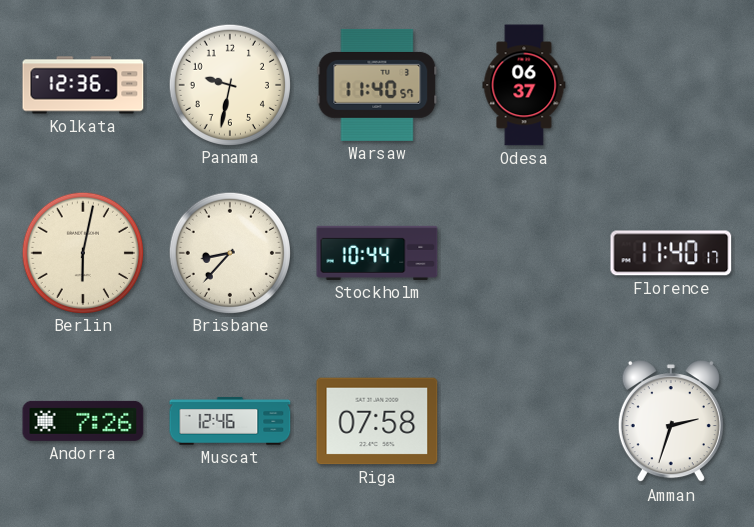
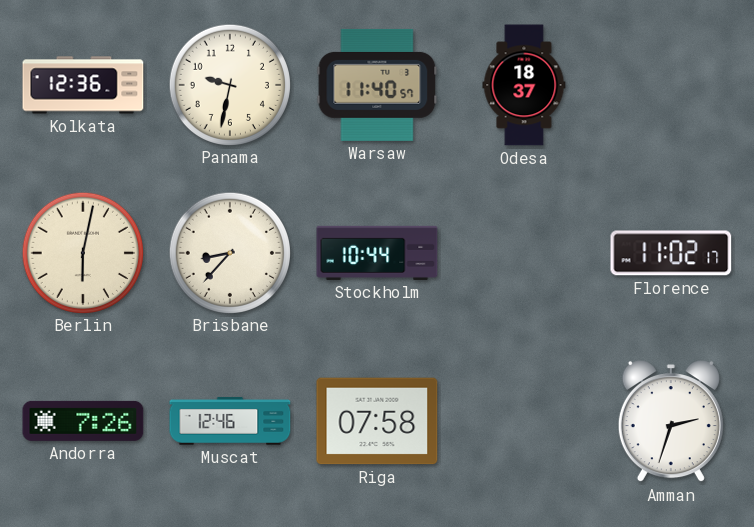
Odesa: 06:37 -> 18:37
Florence: 11:40 -> 11:02
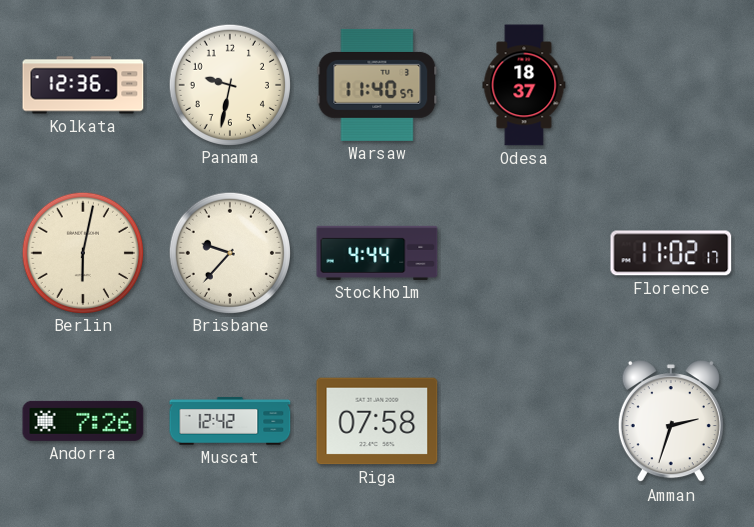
Brisbane: 8:37 -> 9:37
Stockholm: 10:44 -> 4:44
Muscat: 12:46 -> 12:42
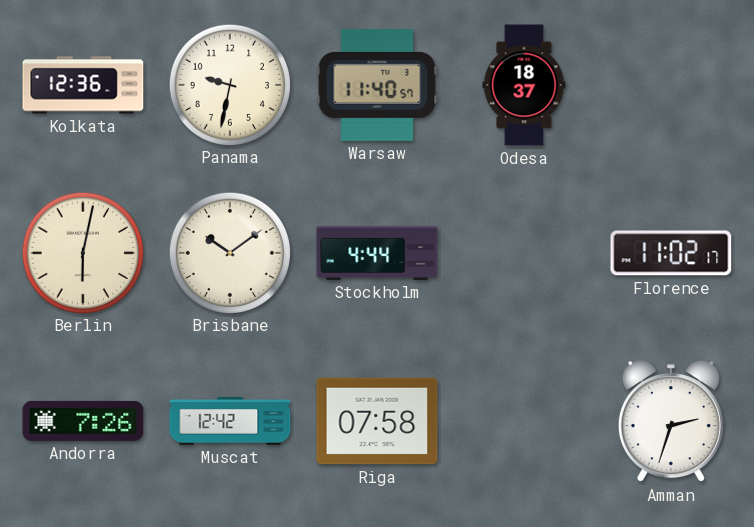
Brisbane: 9:37 -> 10:09
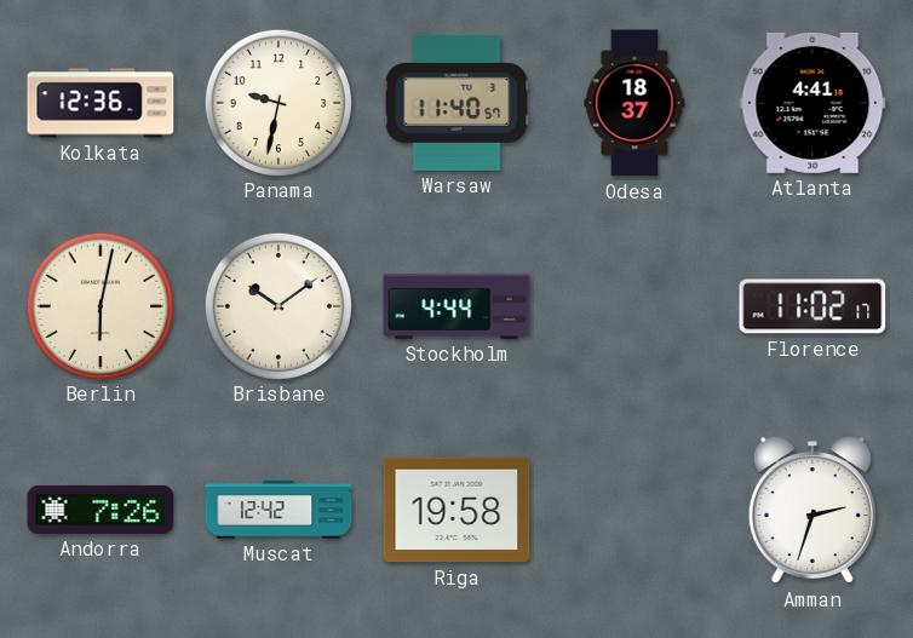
Atlanta: none -> 4:41
Riga: 07:58 -> 19:58
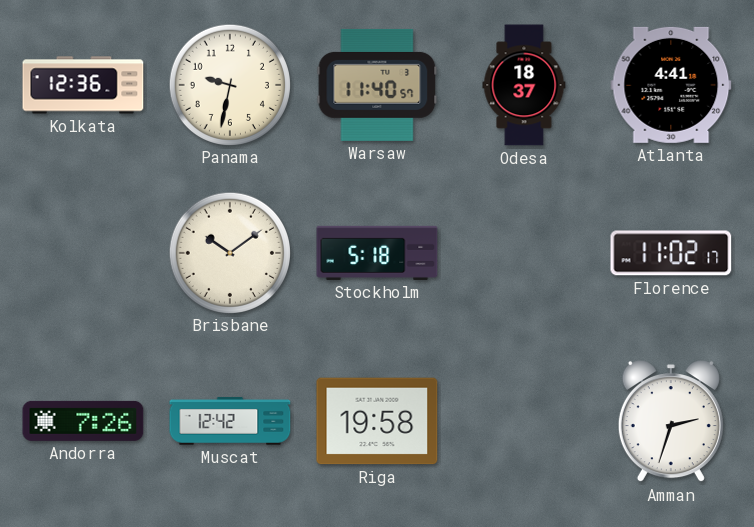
Berlin: 6:02 -> none
Stockholm: 4:44 -> 5:18
